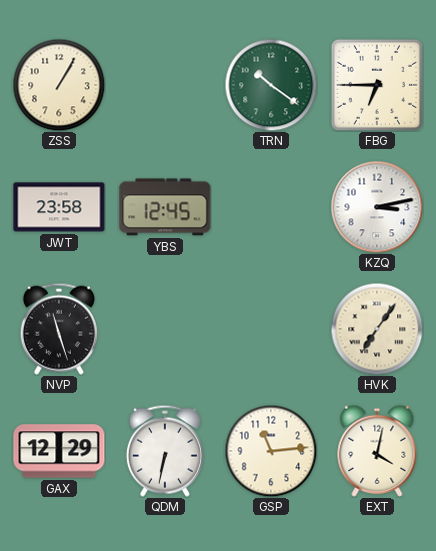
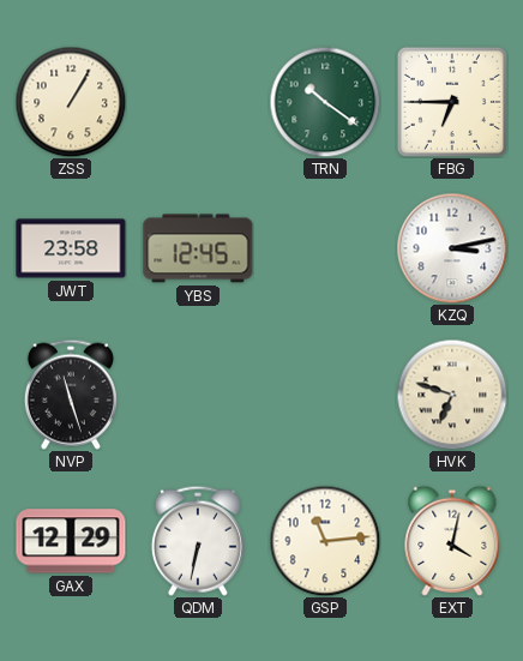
HVK: 7:06 -> 6:48
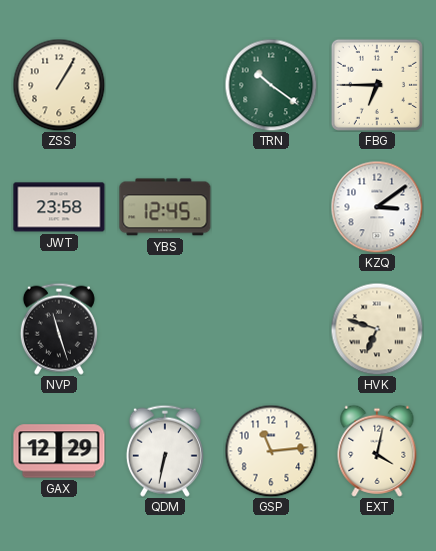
KZQ: 3:13 -> 3:09
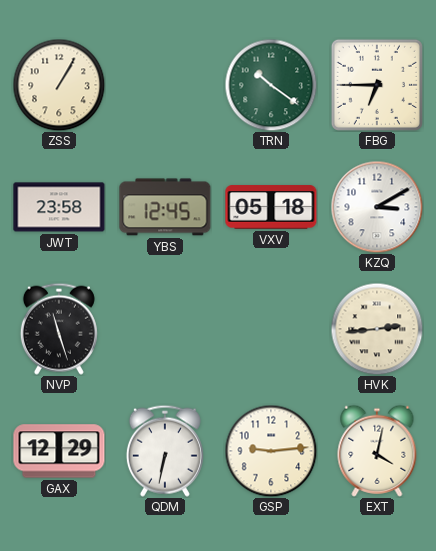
VXV: none -> 05:18
KZQ: 3:09 -> 3:10
HVK: 6:48 -> 2:44
GSP: 11:14 -> 9:14
